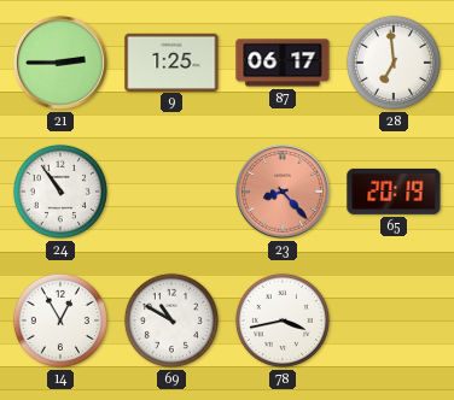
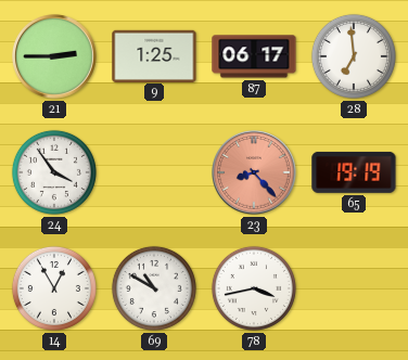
24: 10:54 -> 3:54
65: 20:19 -> 19:19
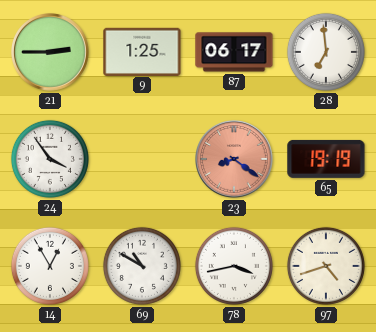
23: 8:23 -> 8:21
97: none -> 4:42
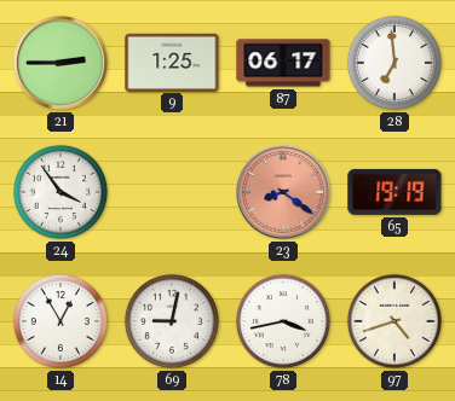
69: 10:50 -> 9:02
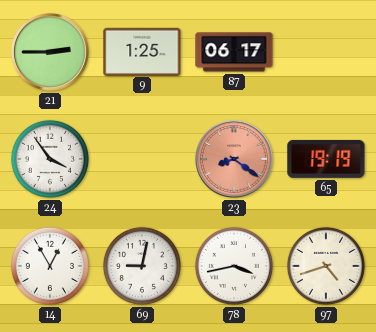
28: 6:59 -> none
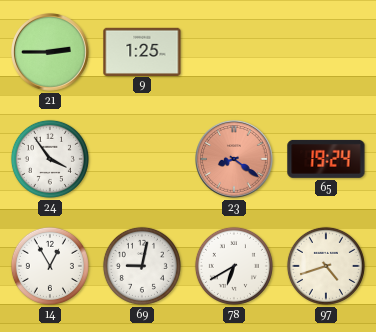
87: 06:17 -> none
65: 19:19 -> 19:24
78: 3:43 -> 6:40
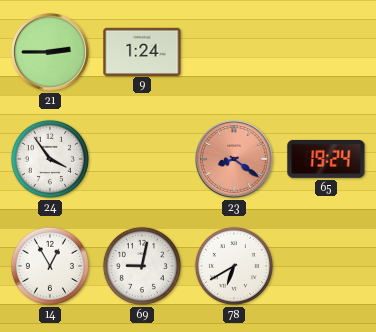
9: 1:25 -> 1:24
97: 4:42 -> none
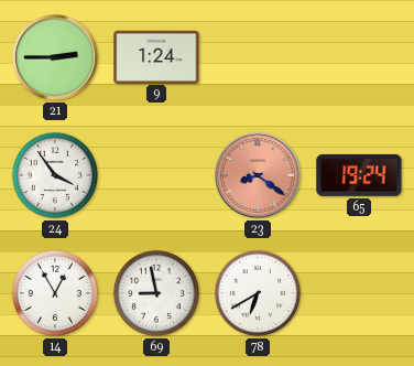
69: 9:02 -> 8:58
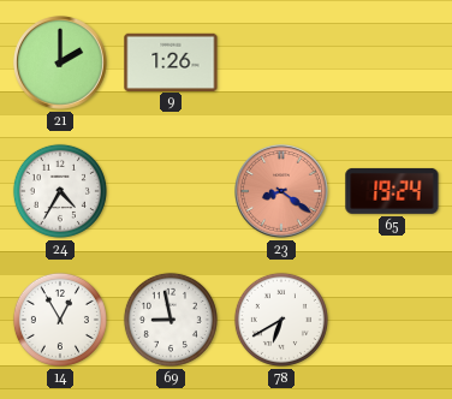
21: 2:45 -> 2:00
9: 1:24 -> 1:26
24: 3:54 -> 4:35
